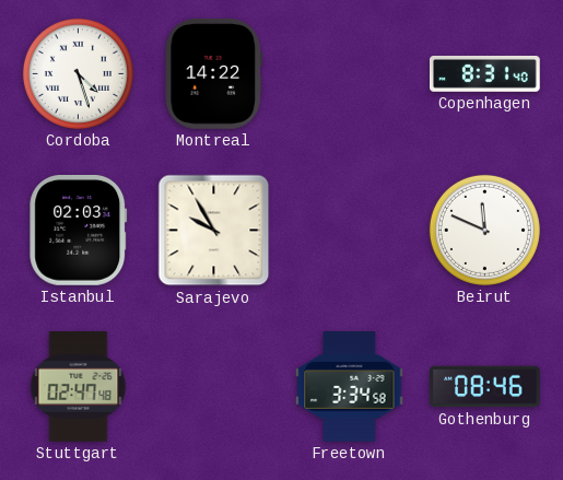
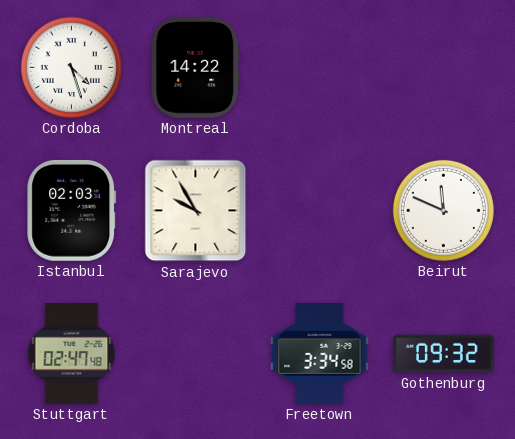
Copenhagen: 8:31 -> none
Gothenburg: 08:46 -> 09:32
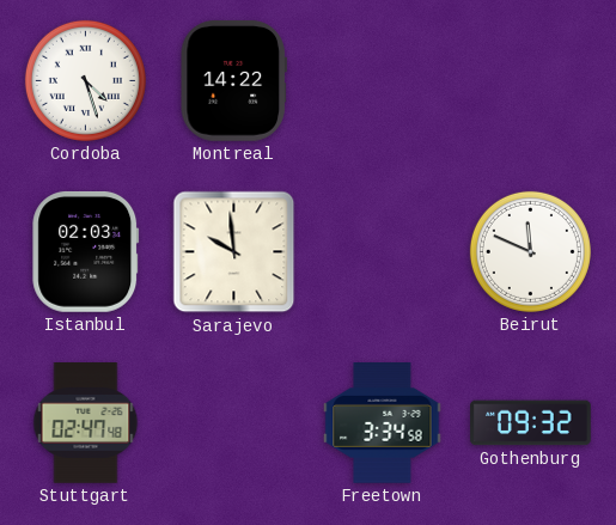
Sarajevo: 9:55 -> 9:59
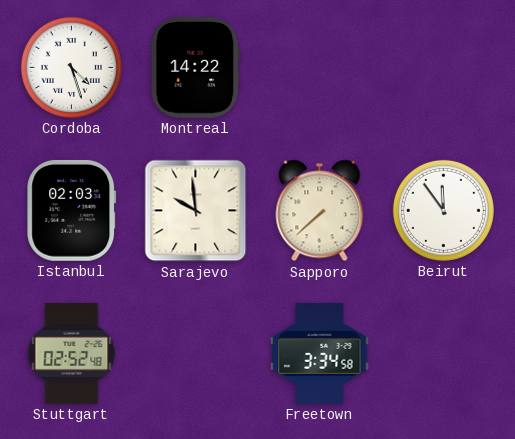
Sapporo: none -> 7:38
Beirut: 11:49 -> 11:54
Stuttgart: 02:47 -> 02:52
Gothenburg: 09:32 -> none
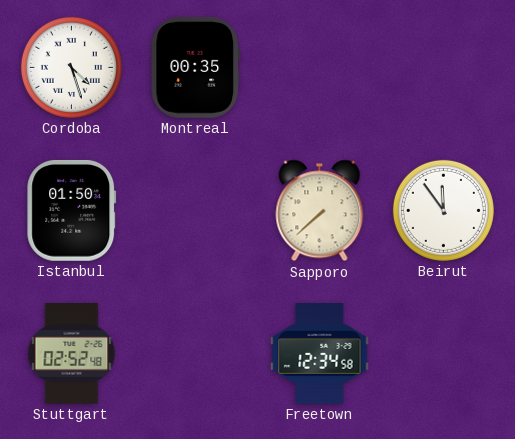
Montreal: 14:22 -> 00:35
Istanbul: 02:03 -> 01:50
Sarajevo: 9:59 -> none
Freetown: 3:34 -> 12:34
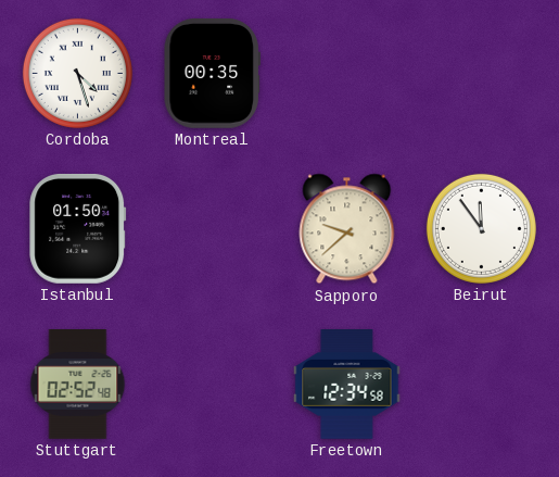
Sapporo: 7:38 -> 9:38
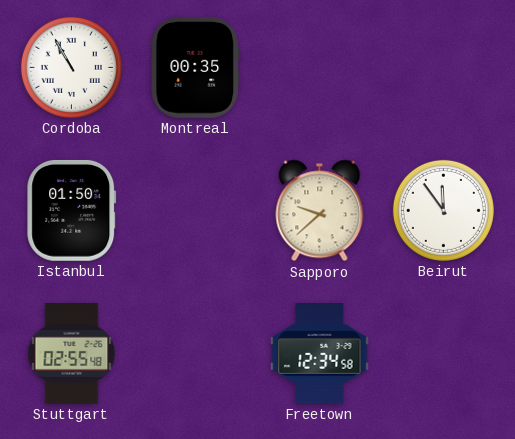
Cordoba: 4:27 -> 10:55
Stuttgart: 02:52 -> 02:55
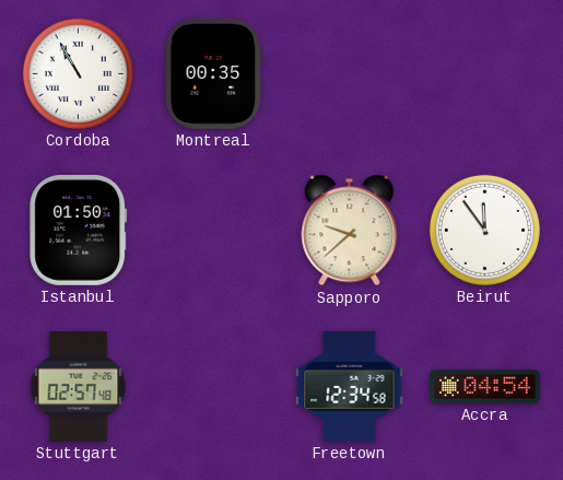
Stuttgart: 02:55 -> 02:57
Accra: none -> 04:54
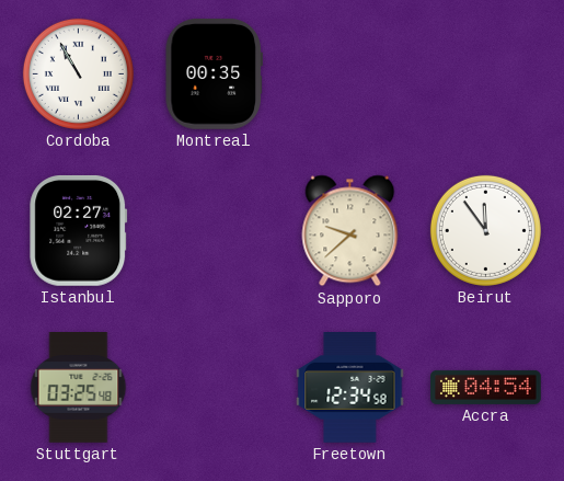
Istanbul: 01:50 -> 02:27
Stuttgart: 02:57 -> 03:25
